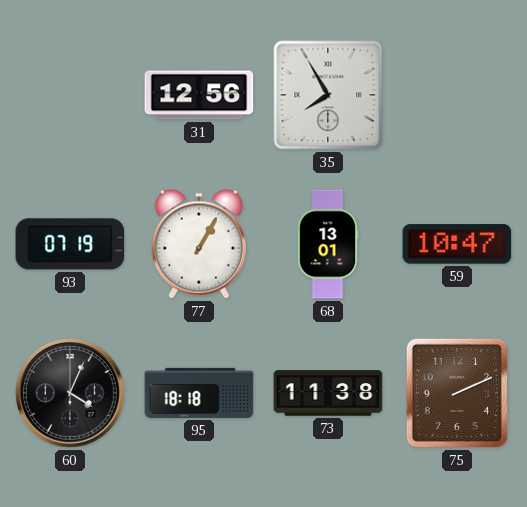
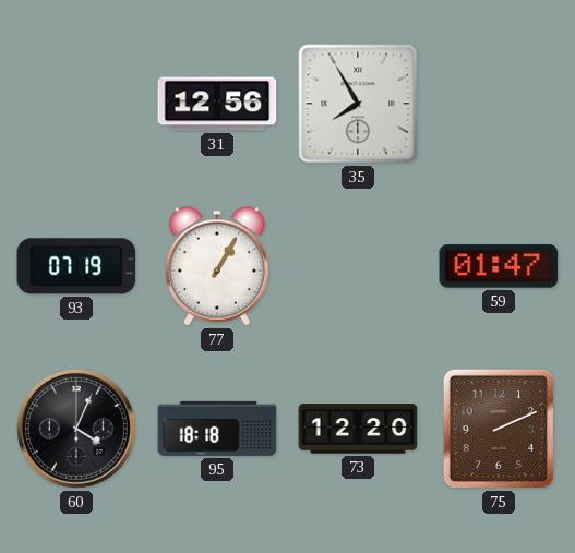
68: 13:01 -> none
59: 10:47 -> 01:47
73: 11:38 -> 12:20
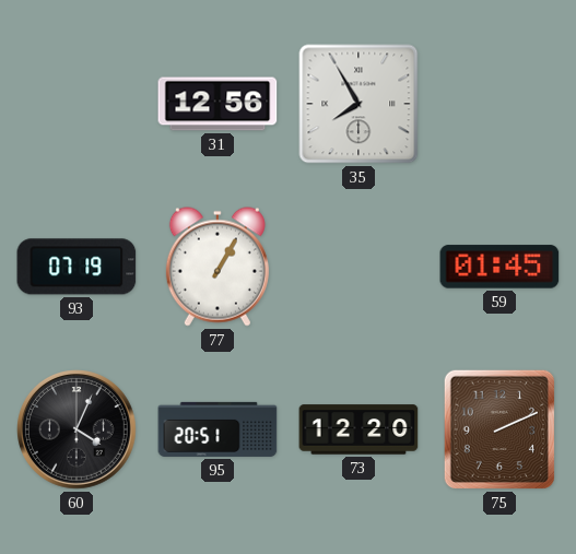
59: 01:47 -> 01:45
95: 18:18 -> 20:51
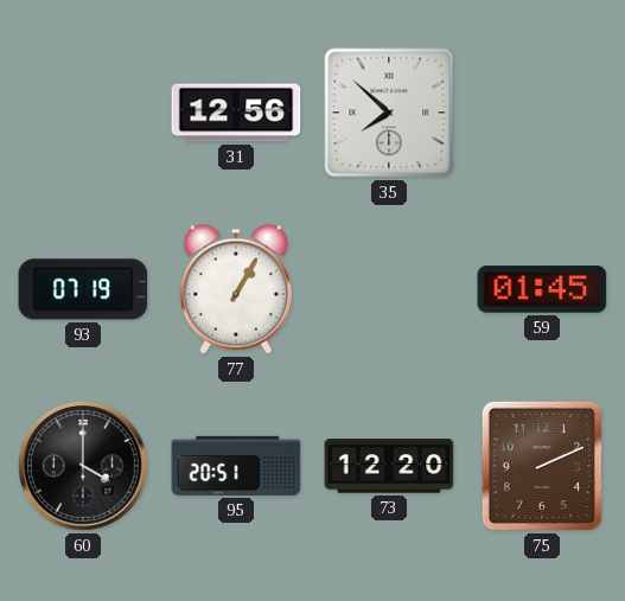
35: 7:55 -> 7:52
60: 4:04 -> 4:00
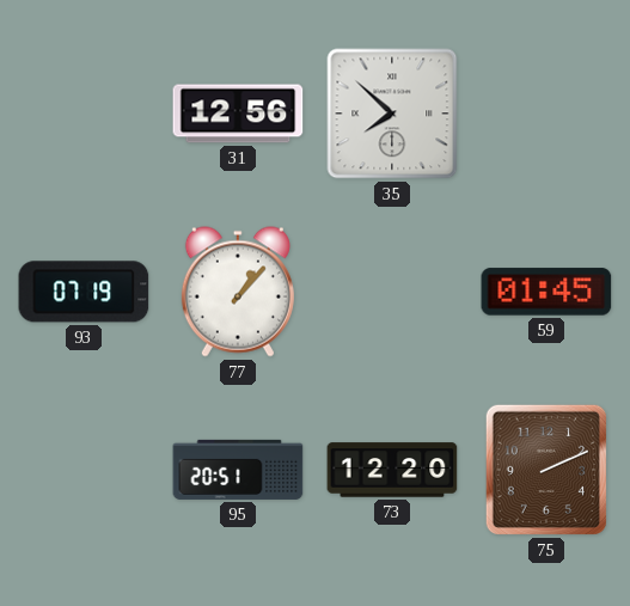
77: 1:05 -> 1:07
60: 4:00 -> none
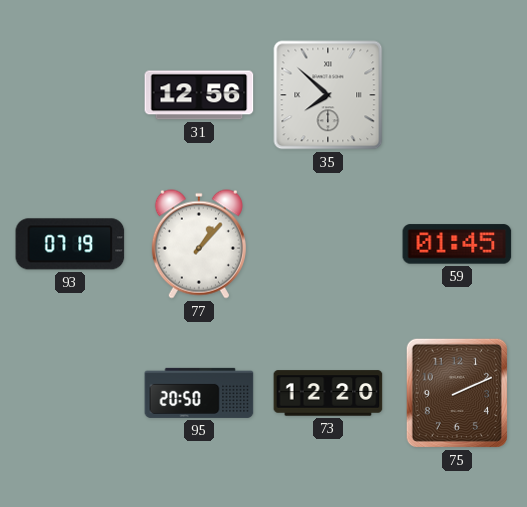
95: 20:51 -> 20:50
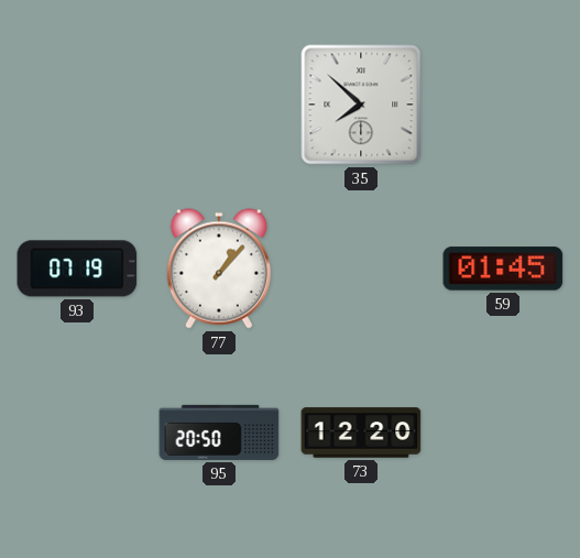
31: 12:56 -> none
75: 2:11 -> none
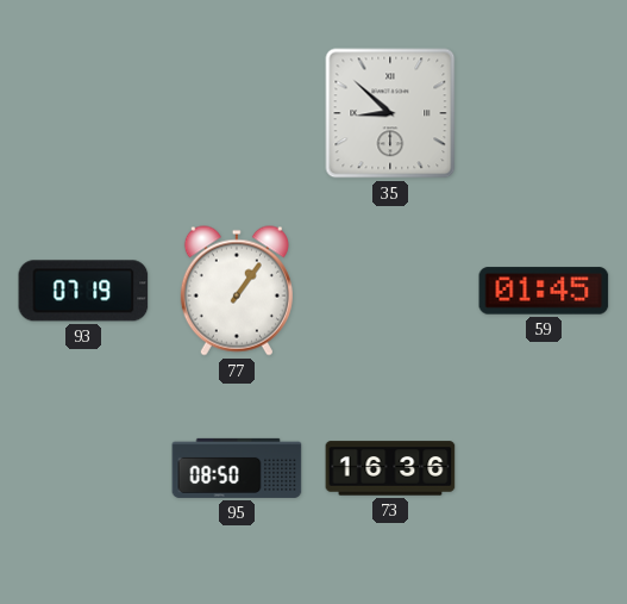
35: 7:52 -> 8:52
77: 1:07 -> 1:06
95: 20:50 -> 08:50
73: 12:20 -> 16:36
